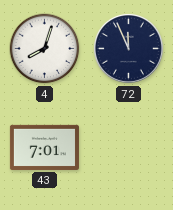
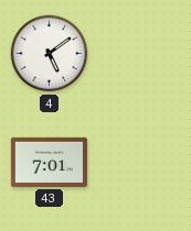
4: 8:03 -> 5:09
72: 11:56 -> none
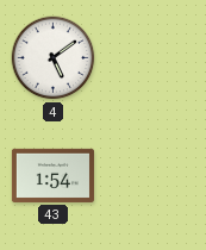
43: 7:01 -> 1:54
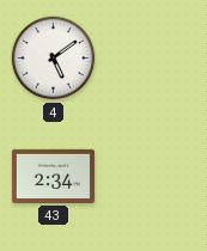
43: 1:54 -> 2:34
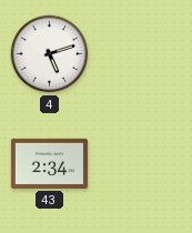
4: 5:09 -> 5:12
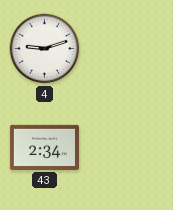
4: 5:12 -> 9:12
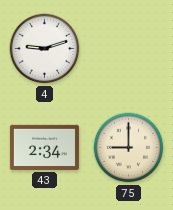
75: none -> 9:00
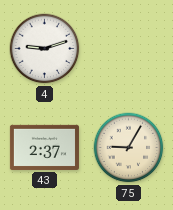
43: 2:34 -> 2:37
75: 9:00 -> 9:05
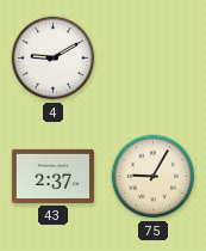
4: 9:12 -> 9:10
